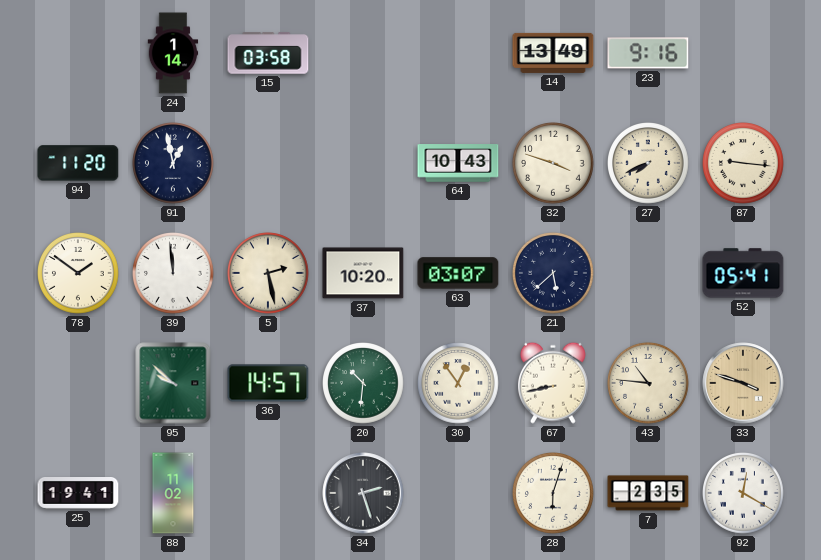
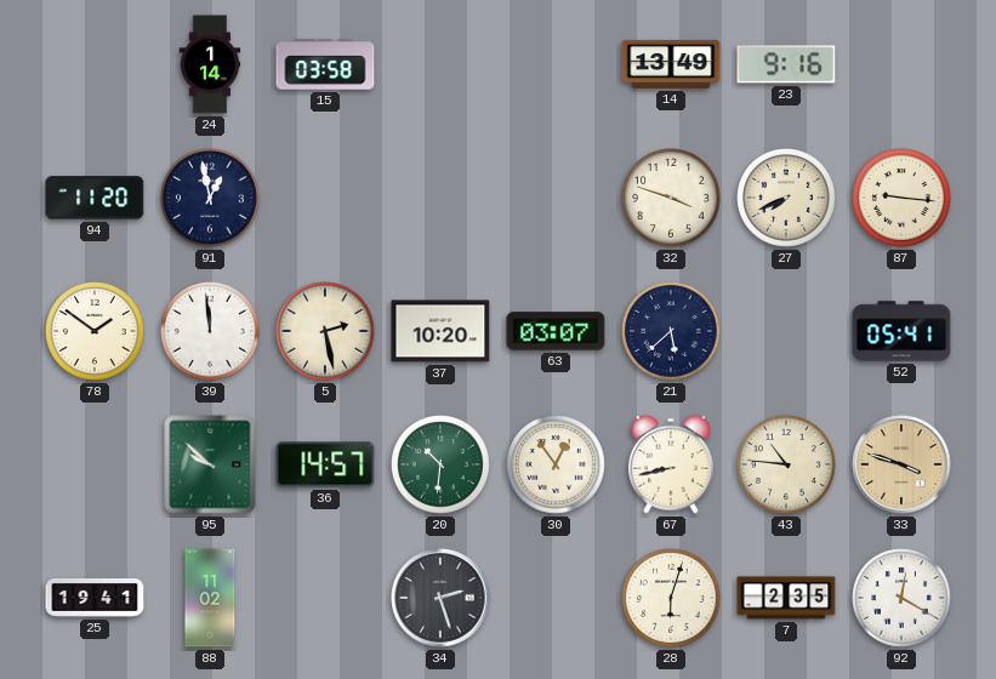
64: 10:43 -> none
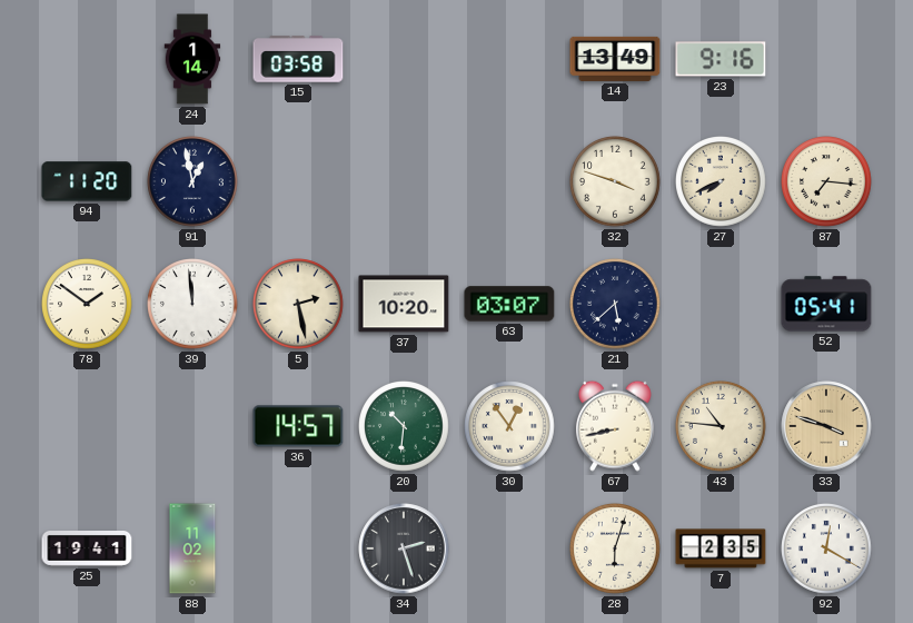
87: 9:16 -> 7:16
95: 9:52 -> none
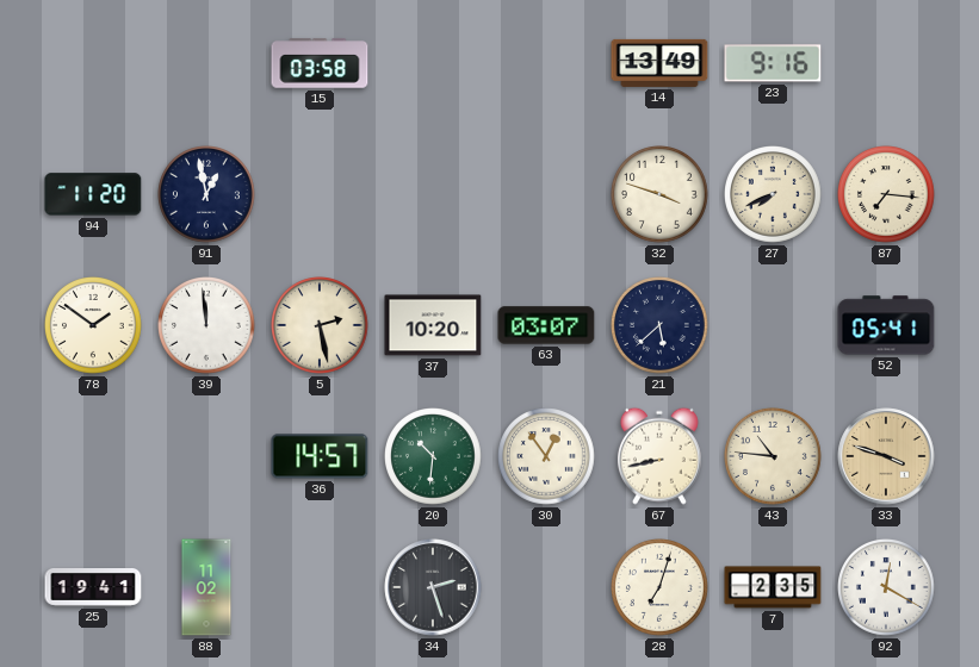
24: 1:14 -> none
28: 6:03 -> 7:03
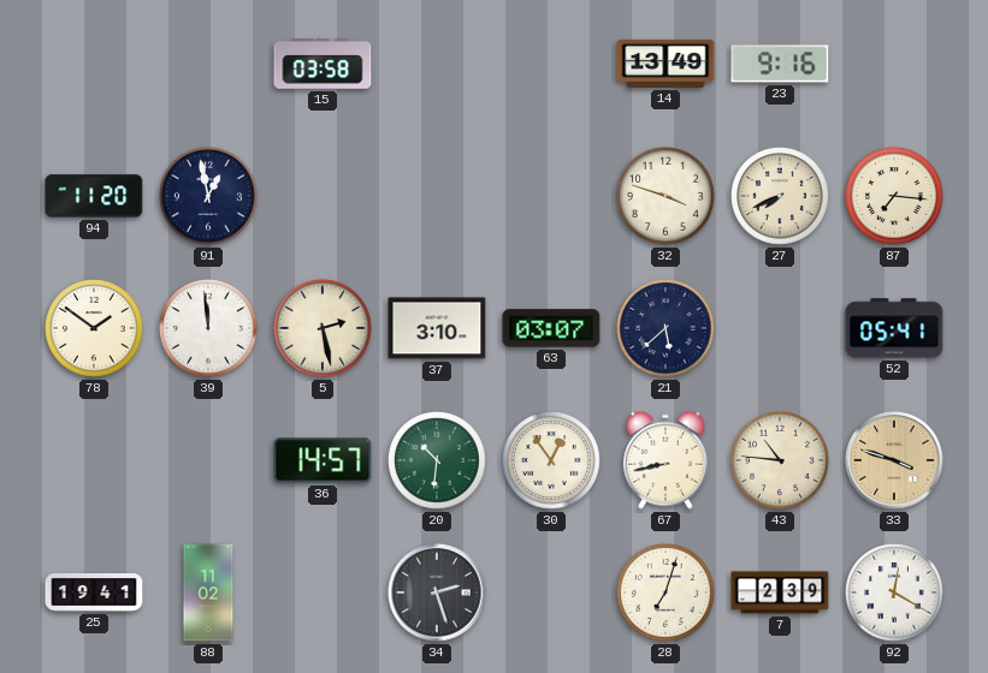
37: 10:20 -> 3:10
7: 2:35 -> 2:39
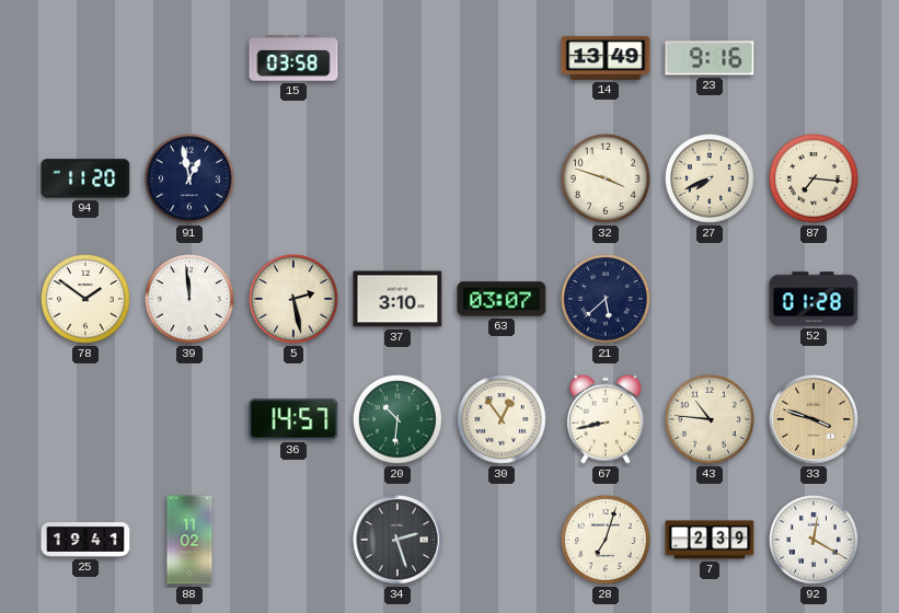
52: 05:41 -> 01:28
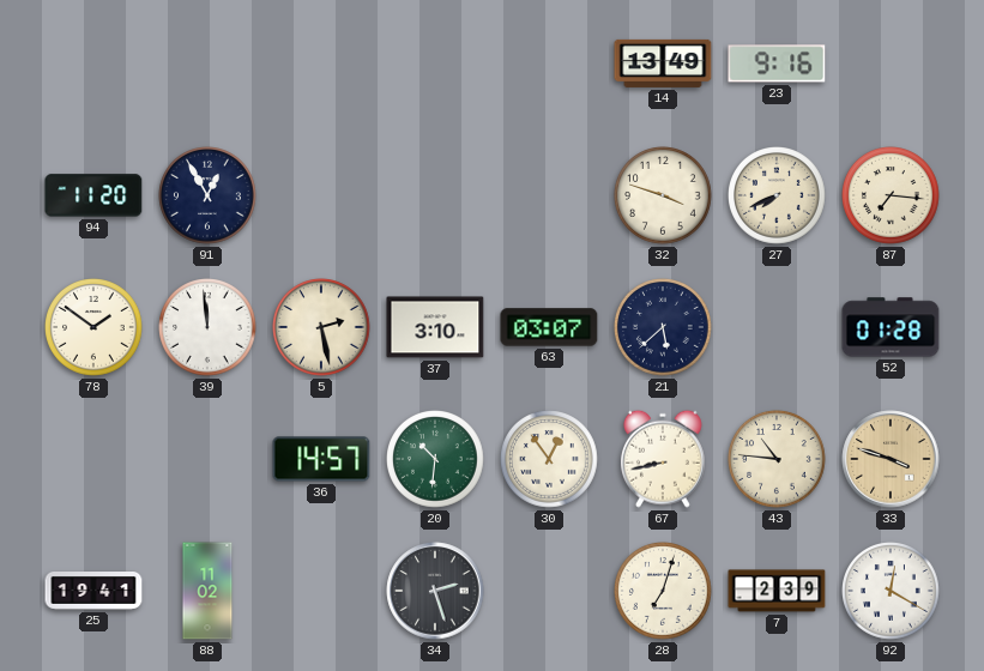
15: 03:58 -> none
91: 12:58 -> 12:55
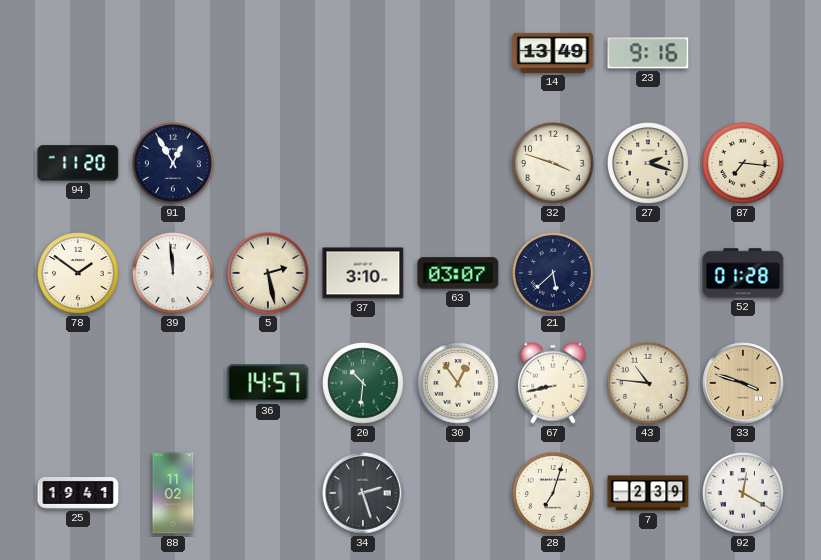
27: 7:41 -> 2:18
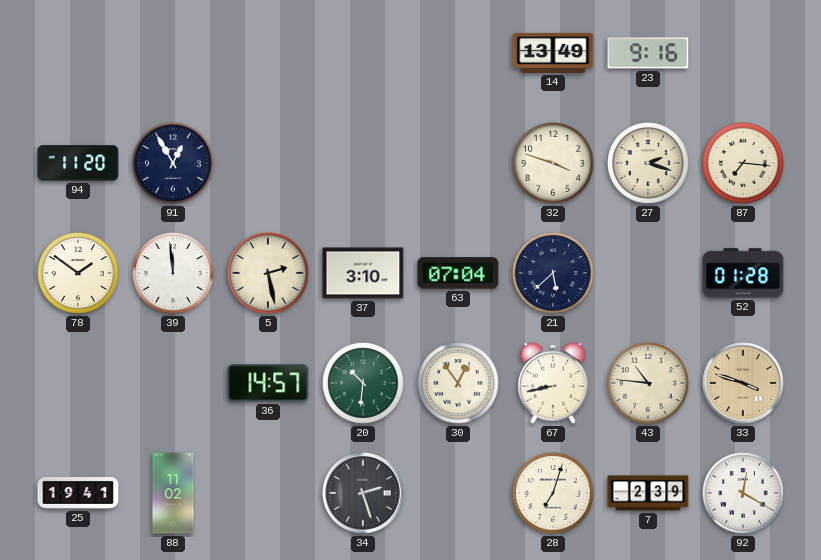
63: 03:07 -> 07:04
